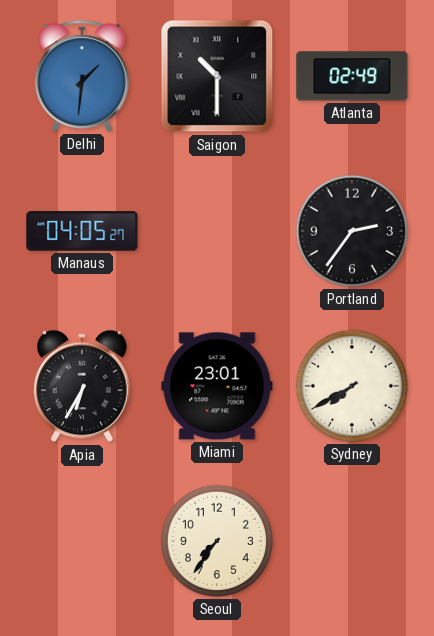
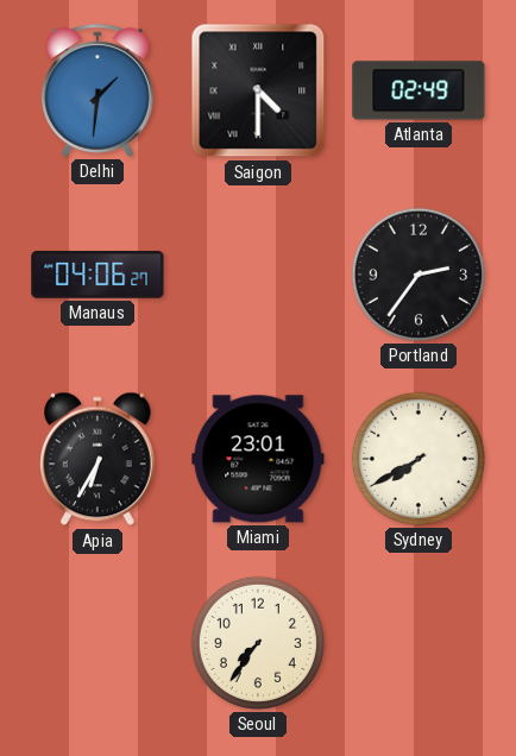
Saigon: 10:30 -> 4:30
Manaus: 04:05 -> 04:06
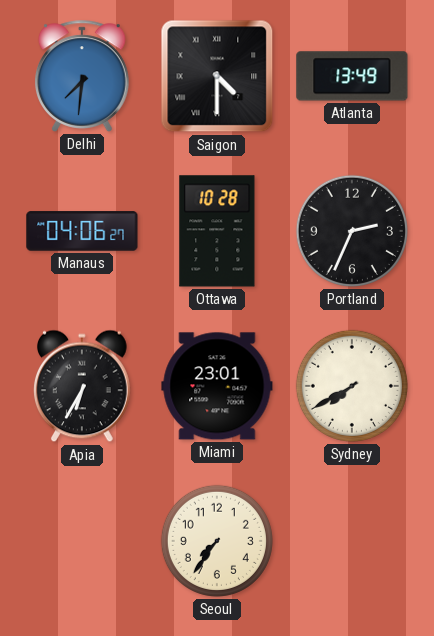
Delhi: 1:31 -> 7:31
Atlanta: 02:49 -> 13:49
Ottawa: none -> 10:28
Portland: 2:36 -> 2:34
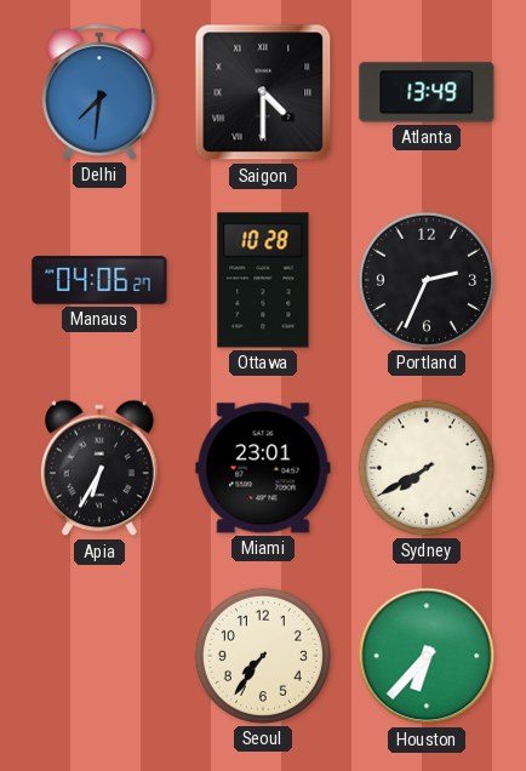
Houston: none -> 6:37
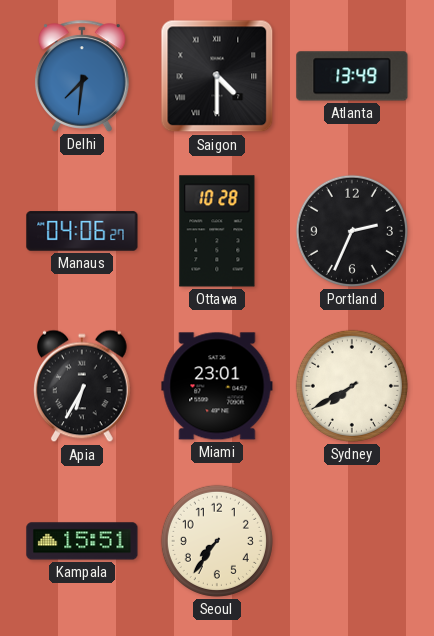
Kampala: none -> 15:51
Houston: 6:37 -> none
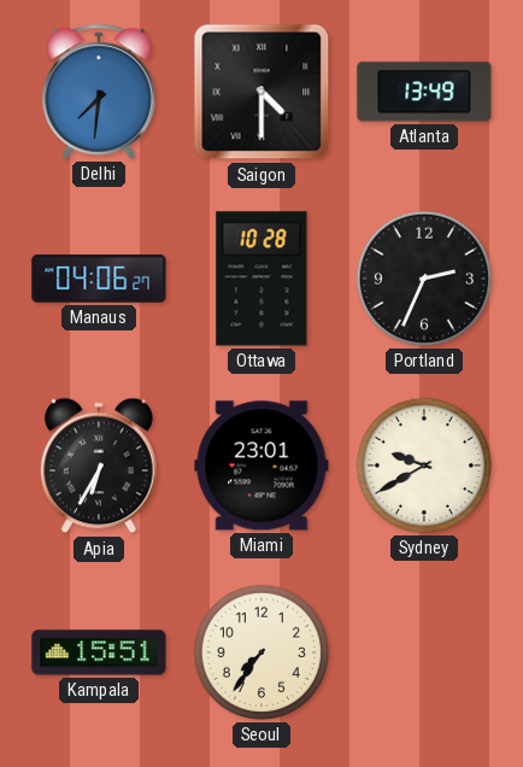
Sydney: 7:40 -> 9:40
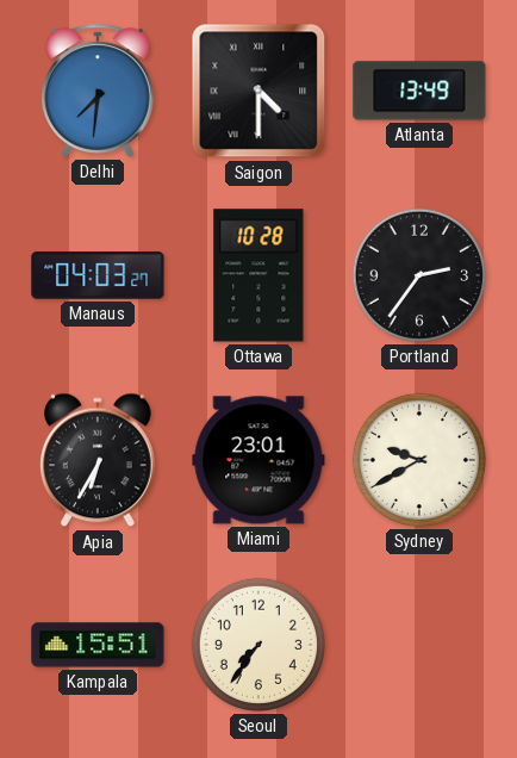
Manaus: 04:06 -> 04:03
Portland: 2:34 -> 2:36
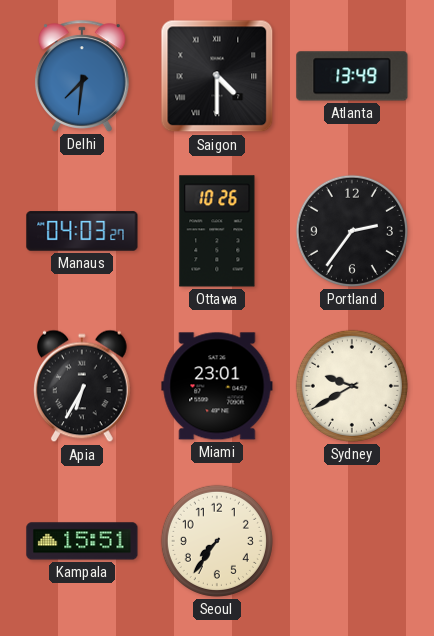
Ottawa: 10:28 -> 10:26
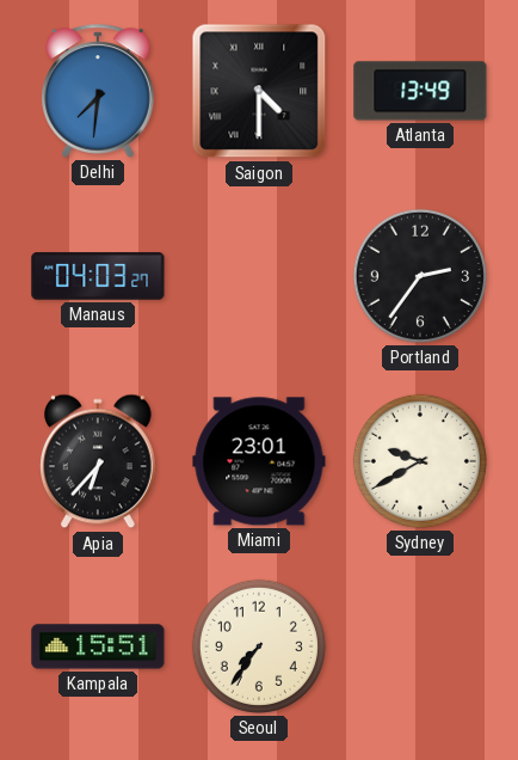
Ottawa: 10:26 -> none
Apia: 6:35 -> 6:37
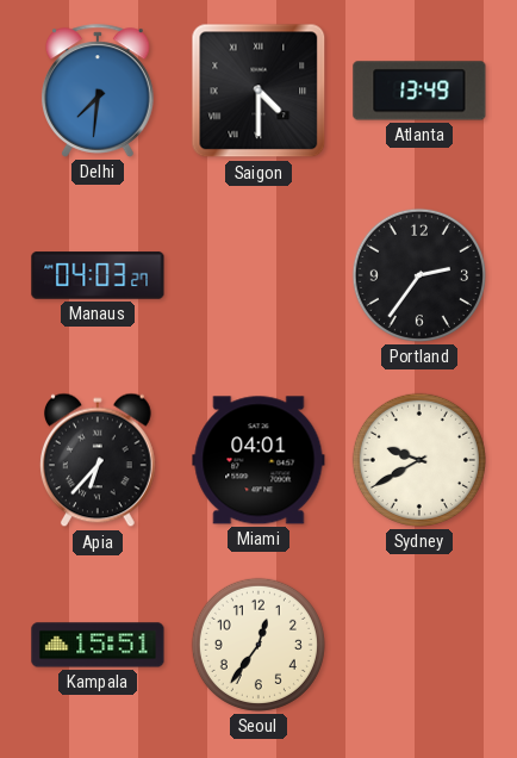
Miami: 23:01 -> 04:01
Seoul: 7:36 -> 12:36
